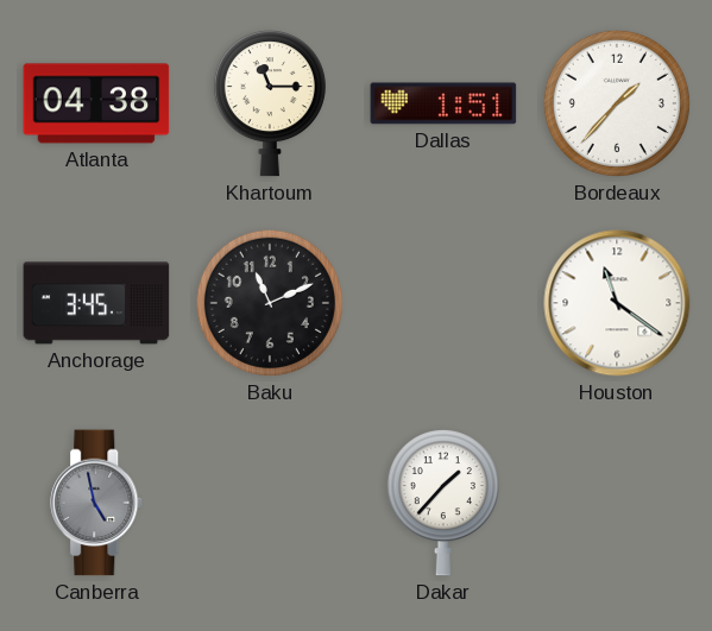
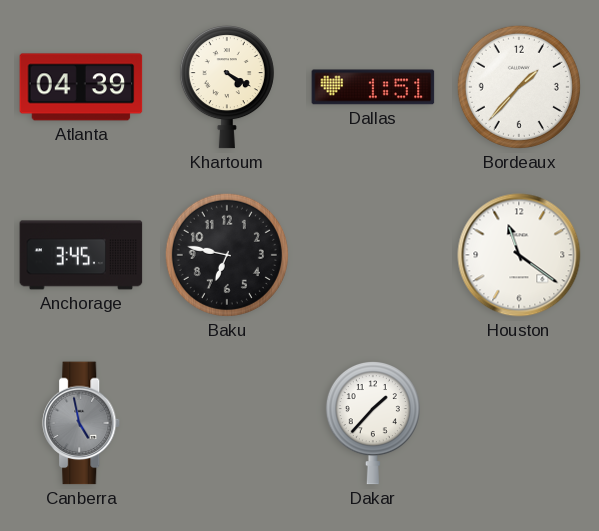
Atlanta: 04:38 -> 04:39
Khartoum: 11:15 -> 4:20
Baku: 11:11 -> 6:47
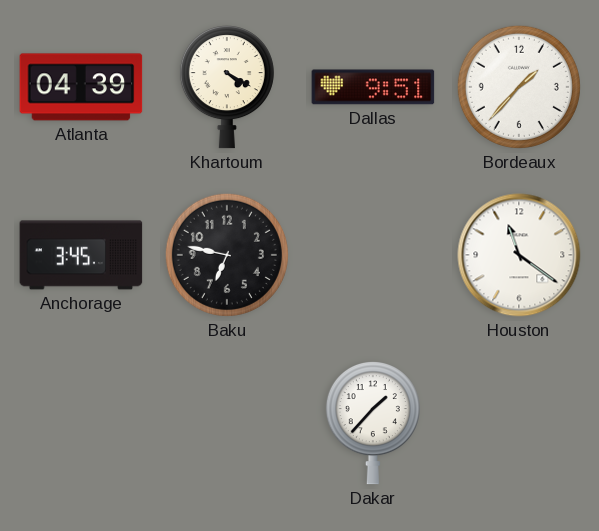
Dallas: 1:51 -> 9:51
Canberra: 4:58 -> none
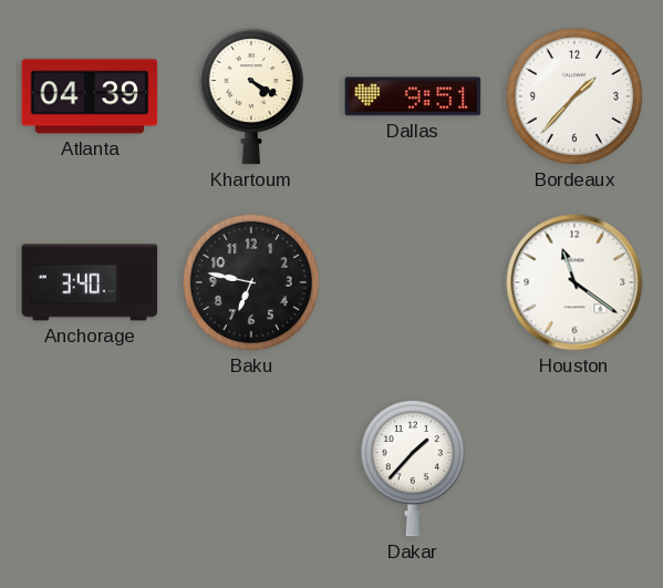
Anchorage: 3:45 -> 3:40
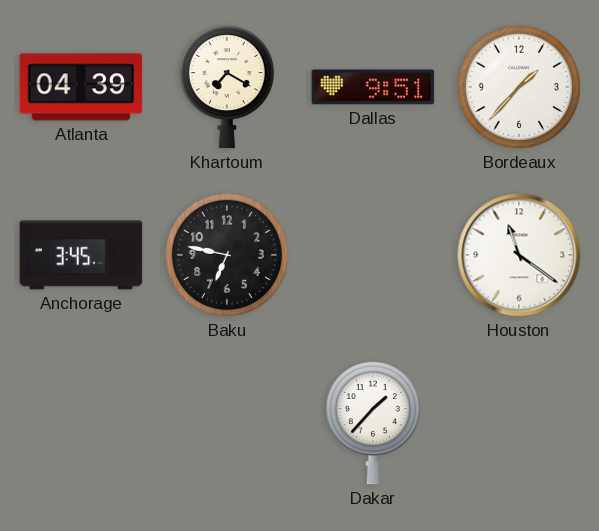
Khartoum: 4:20 -> 7:20
Anchorage: 3:40 -> 3:45
